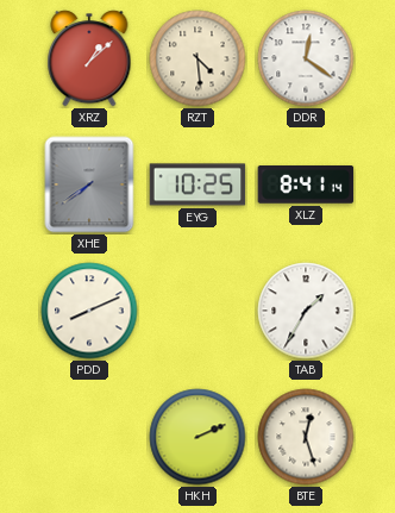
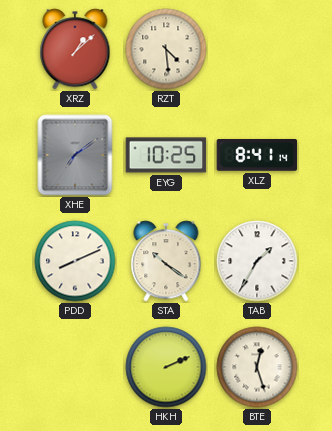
DDR: 12:21 -> none
XHE: 7:39 -> 7:09
STA: none -> 10:21
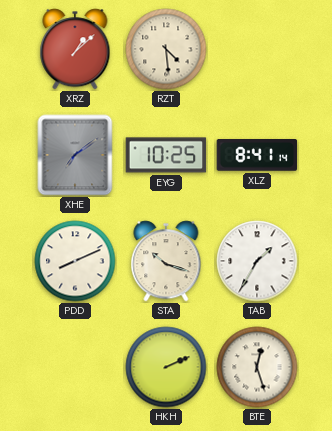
STA: 10:21 -> 10:18
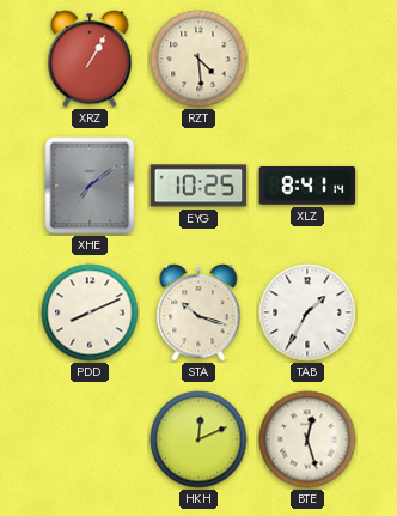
XRZ: 1:08 -> 1:05
HKH: 2:11 -> 12:11
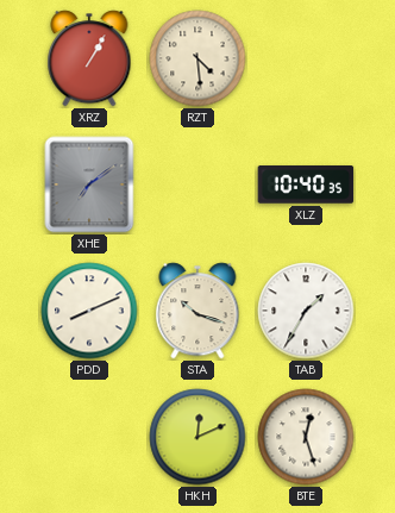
EYG: 10:25 -> none
XLZ: 8:41 -> 10:40
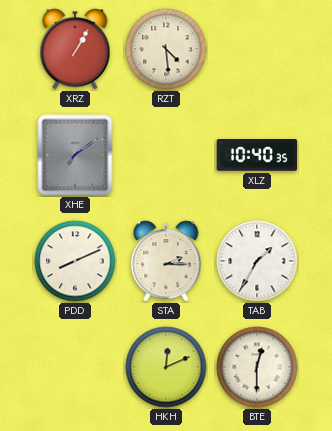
STA: 10:18 -> 2:15
BTE: 12:27 -> 12:30
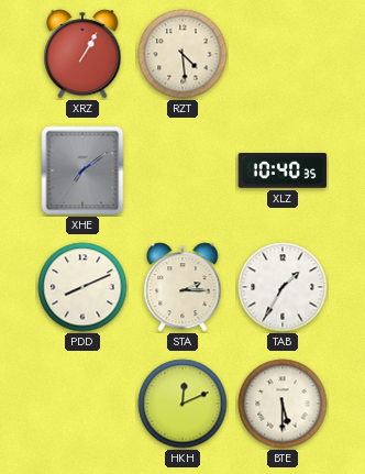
BTE: 12:30 -> 5:30
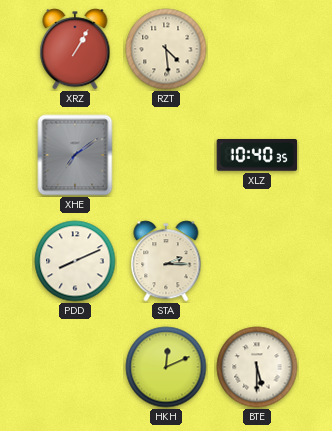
TAB: 1:35 -> none
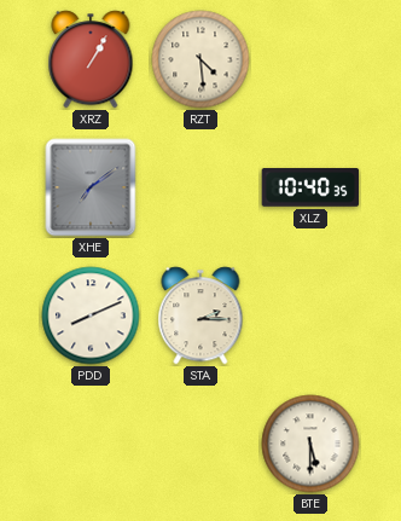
HKH: 12:11 -> none
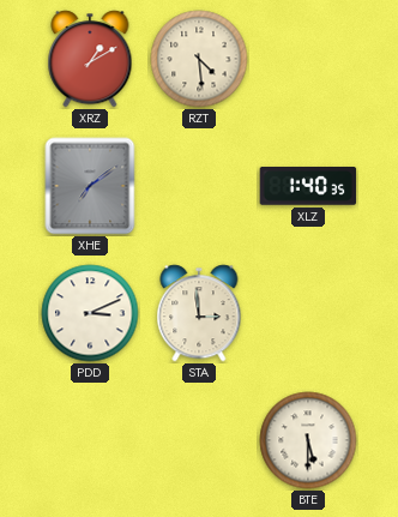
XRZ: 1:05 -> 1:10
XLZ: 10:40 -> 1:40
PDD: 8:11 -> 3:11
STA: 2:15 -> 2:59
